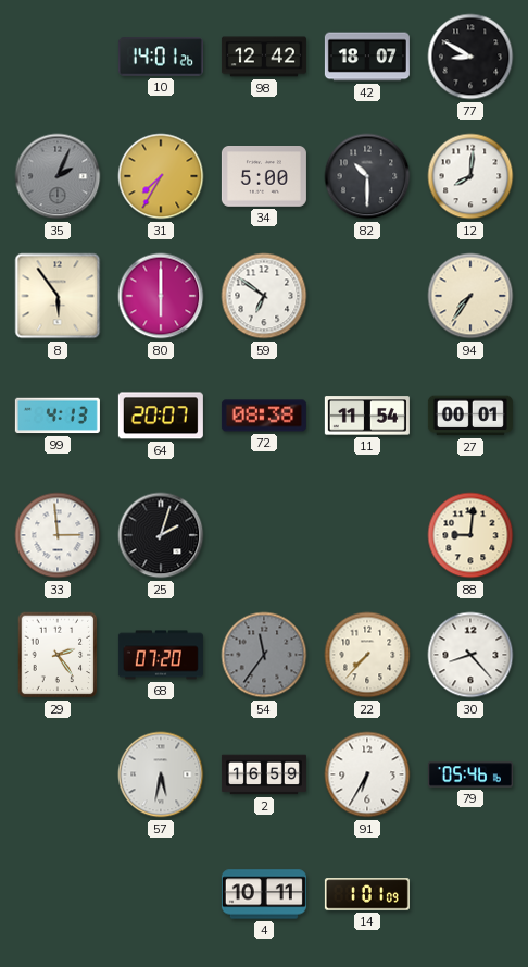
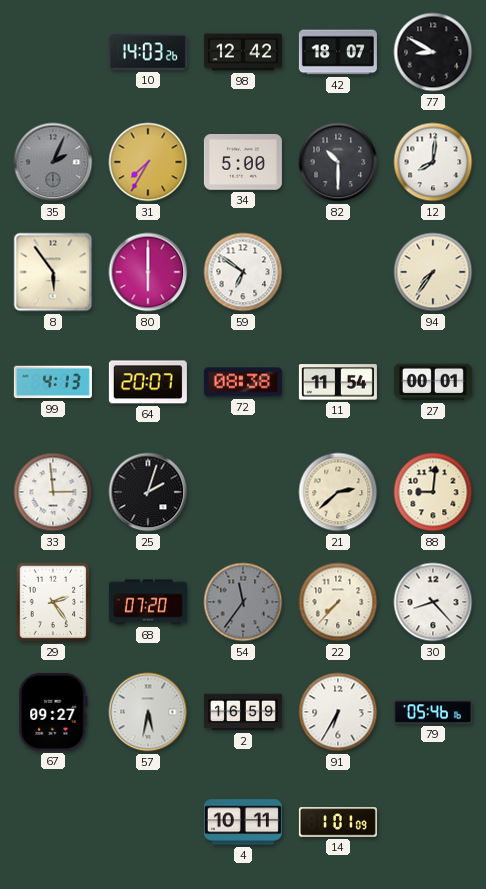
10: 14:01 -> 14:03
21: none -> 2:38
67: none -> 09:27
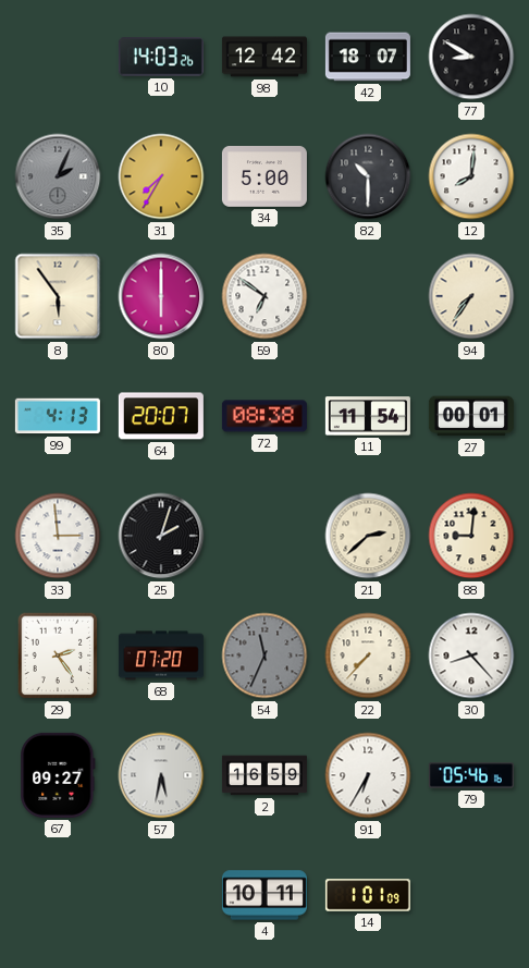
54: 11:36 -> 11:34
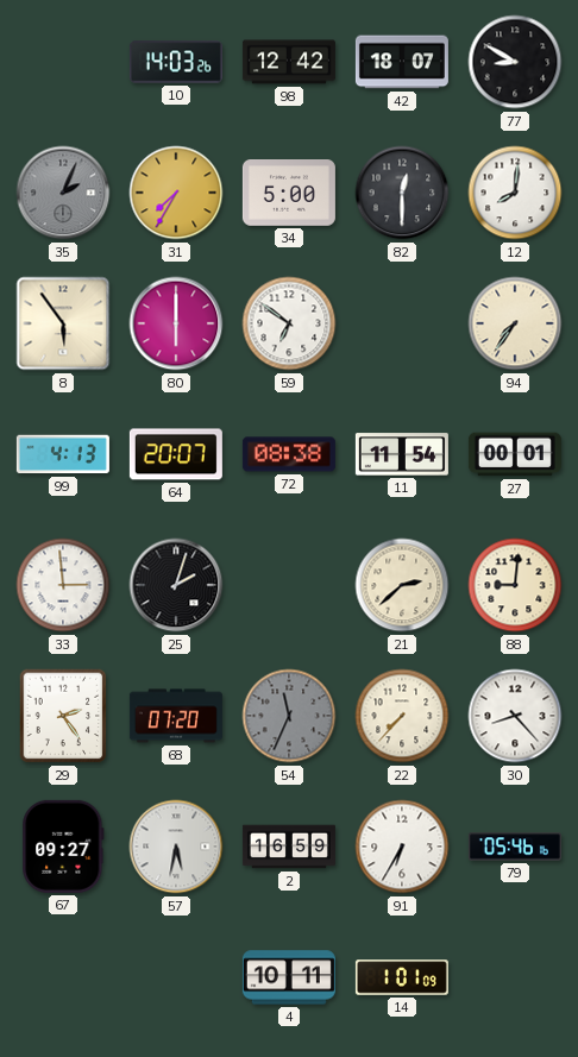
82: 10:30 -> 12:30
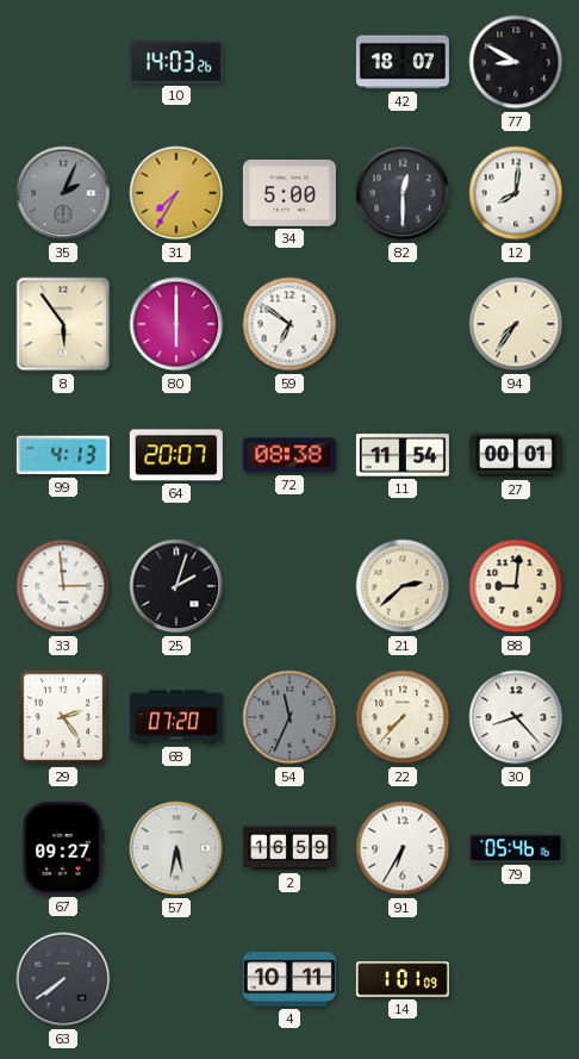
98: 12:42 -> none
63: none -> 7:39
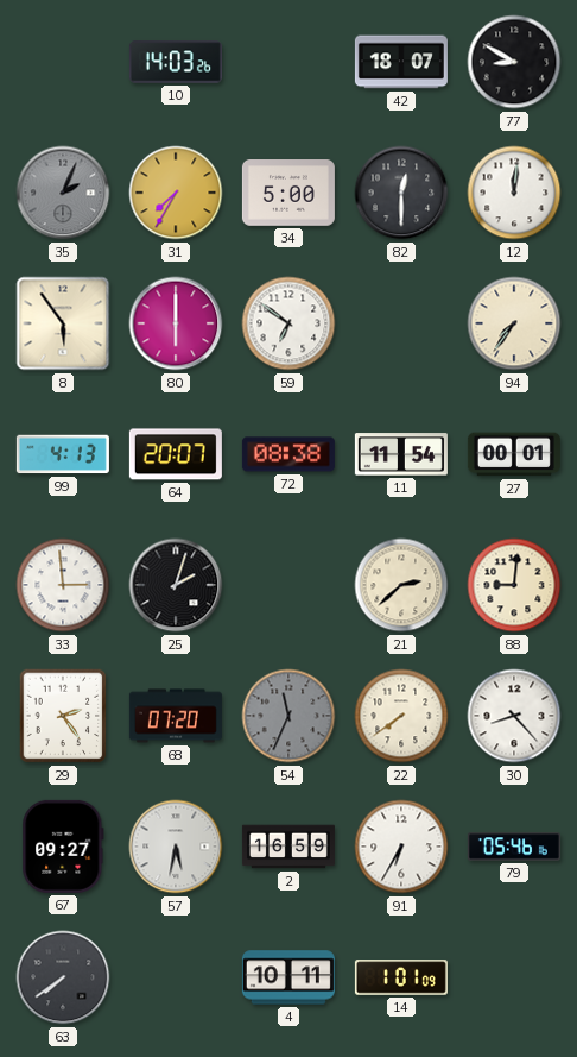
12: 8:01 -> 12:01
22: 7:37 -> 7:39
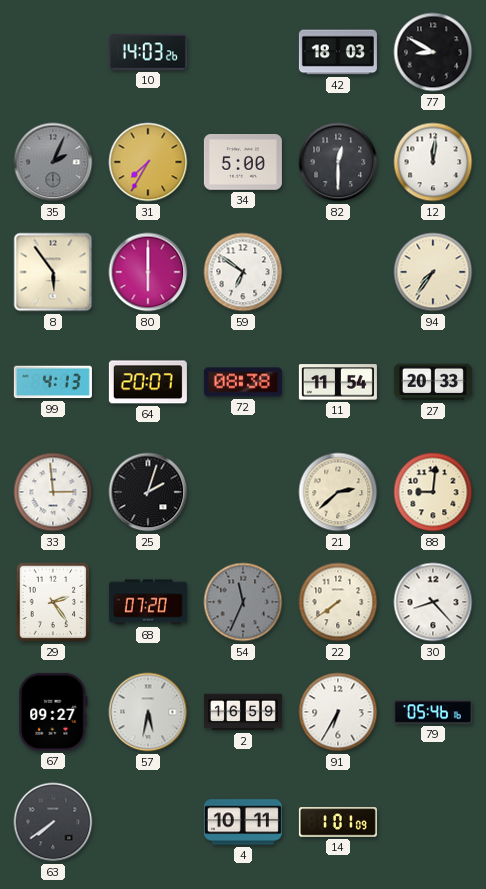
42: 18:07 -> 18:03
27: 00:01 -> 20:33
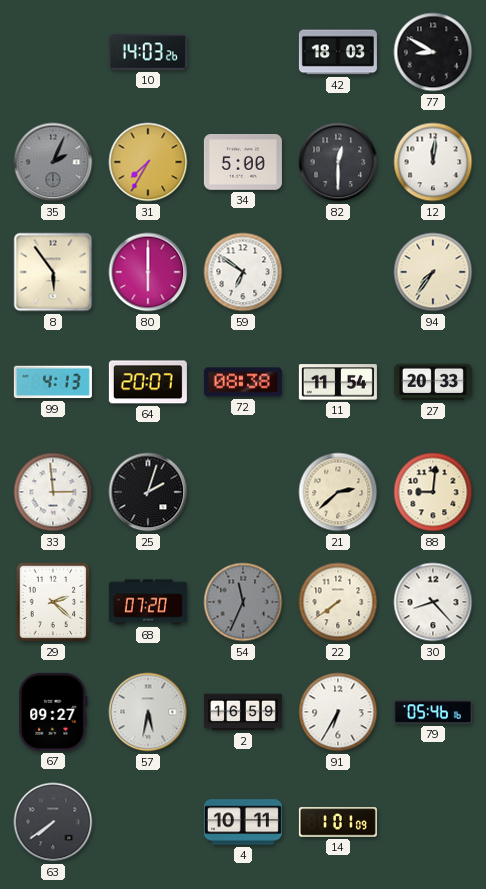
29: 2:24 -> 2:22
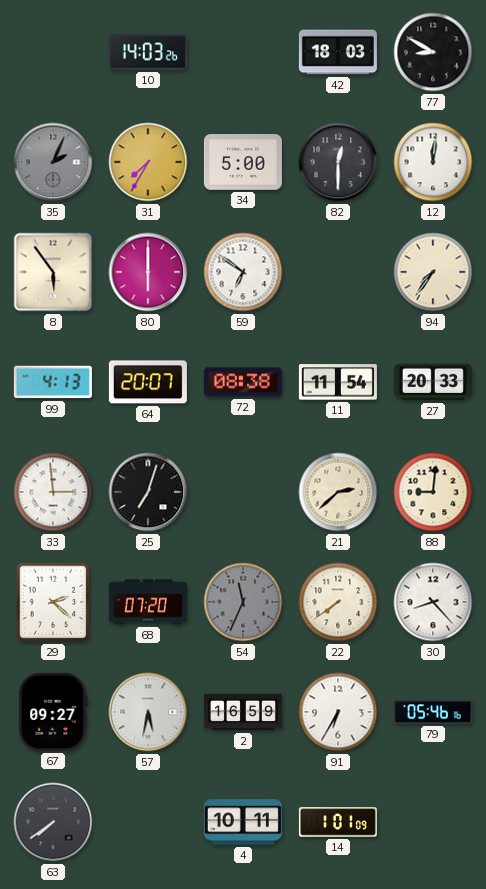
25: 2:03 -> 7:03
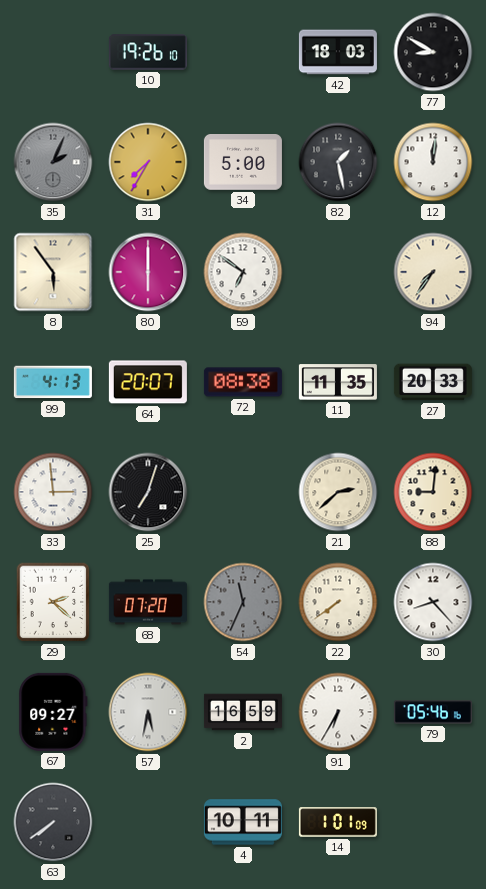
10: 14:03 -> 19:26
82: 12:30 -> 1:28
11: 11:54 -> 11:35
